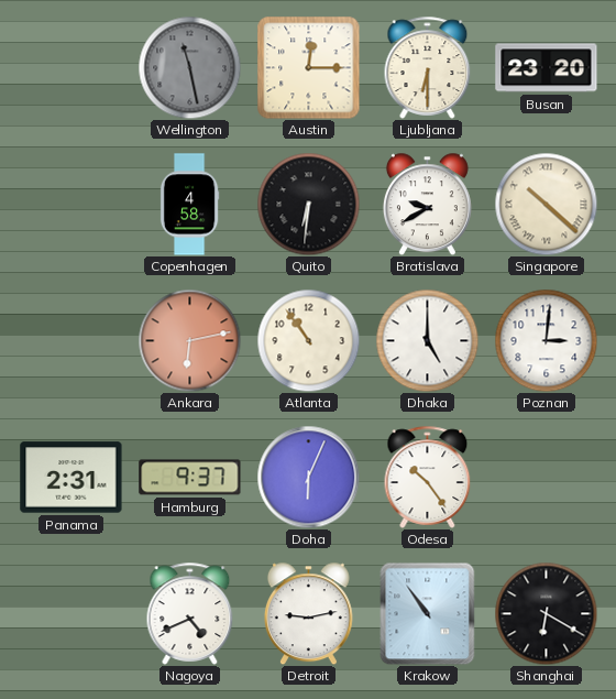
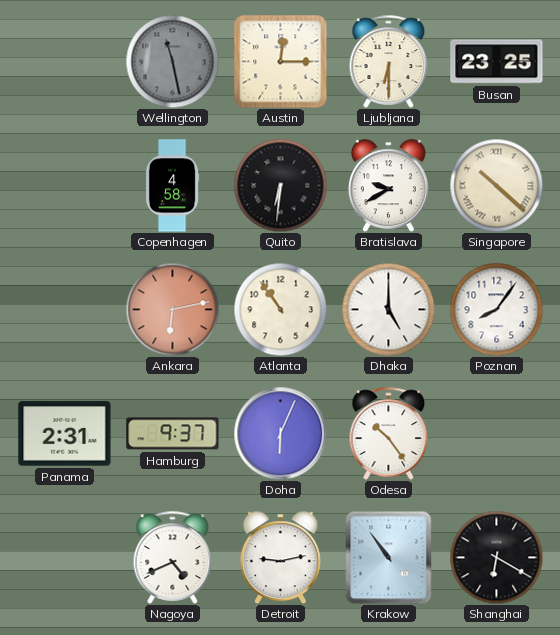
Busan: 23:20 -> 23:25
Poznan: 3:01 -> 8:06
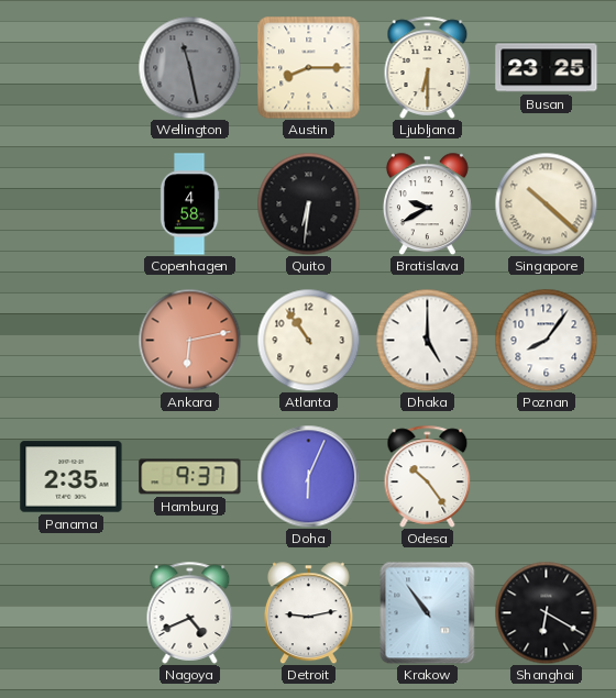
Austin: 12:15 -> 8:15
Panama: 2:31 -> 2:35
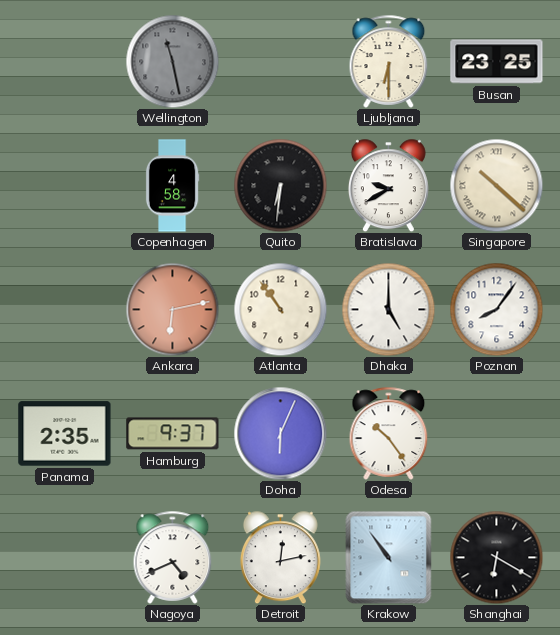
Austin: 8:15 -> none
Detroit: 9:13 -> 12:13
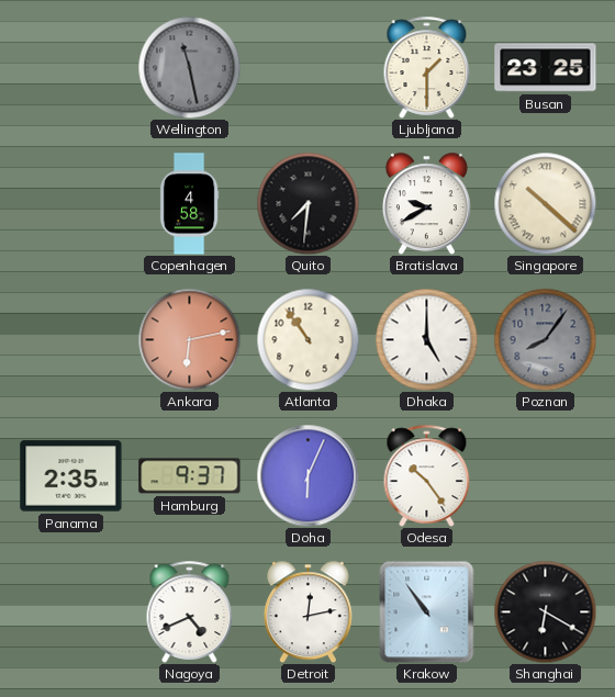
Ljubljana: 6:30 -> 1:30
Quito: 6:31 -> 7:31
Poznan dial: white -> grey
